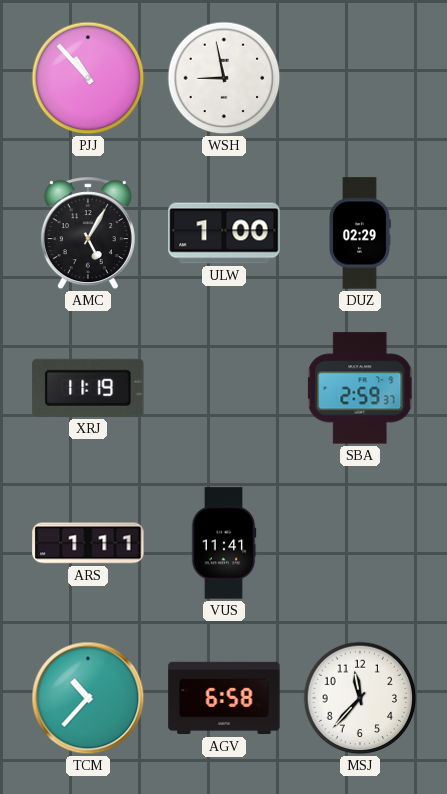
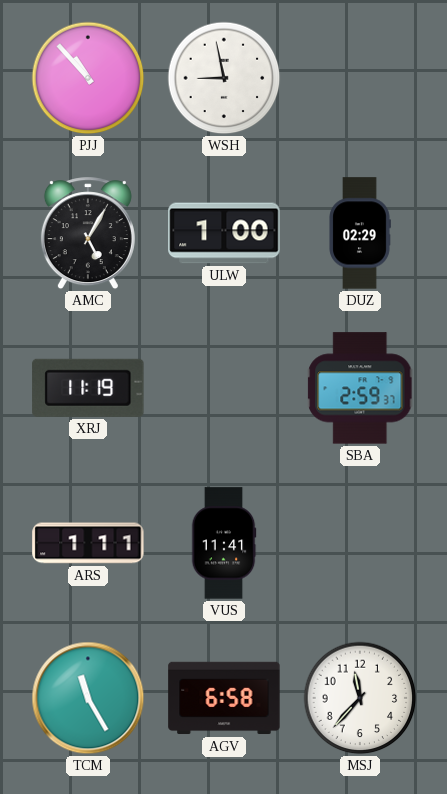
TCM: 10:37 -> 11:25
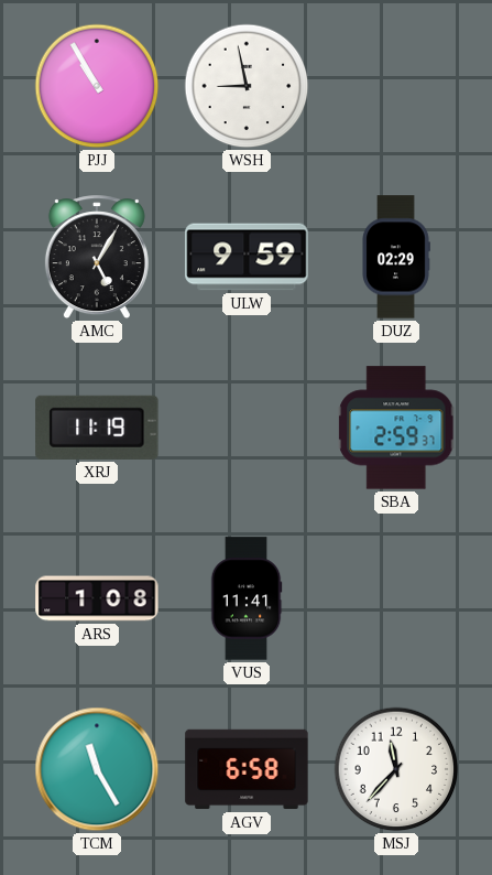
PJJ: 10:53 -> 10:55
ULW: 1:00 -> 9:59
ARS: 1:11 -> 1:08
